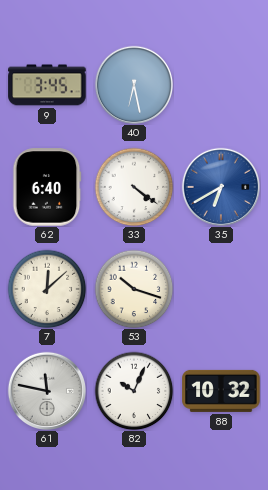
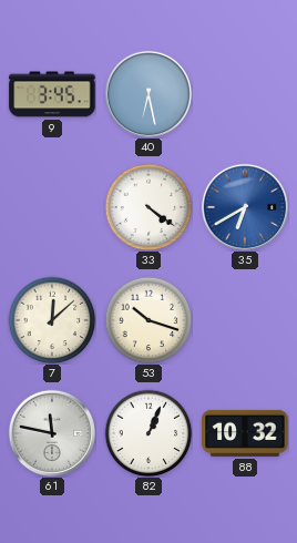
62: 6:40 -> none
82: 10:04 -> 1:04
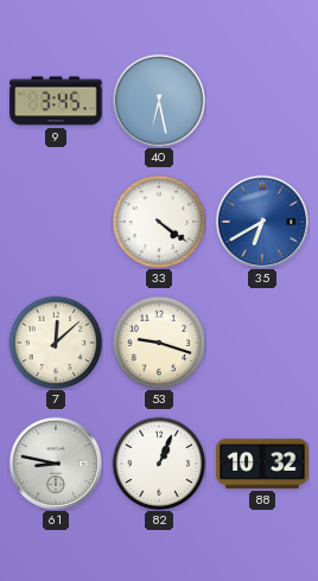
53: 10:18 -> 9:18
61: 11:47 -> 8:47
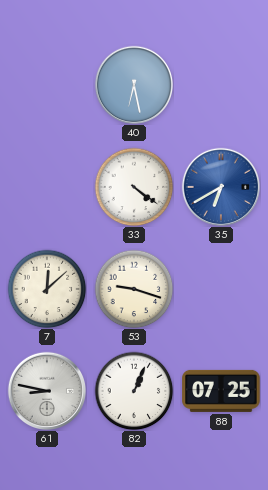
9: 3:45 -> none
88: 10:32 -> 07:25
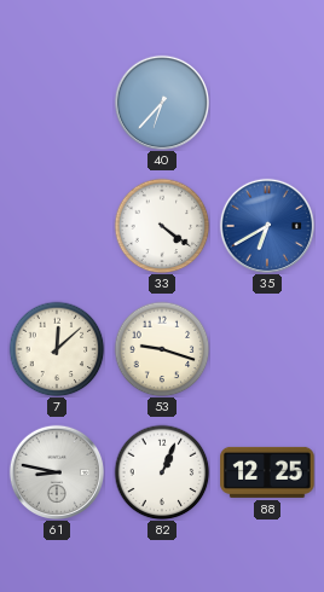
40: 6:28 -> 6:37
88: 07:25 -> 12:25
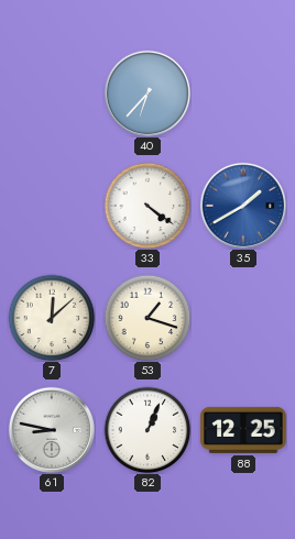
35: 6:40 -> 1:40
53: 9:18 -> 1:18
